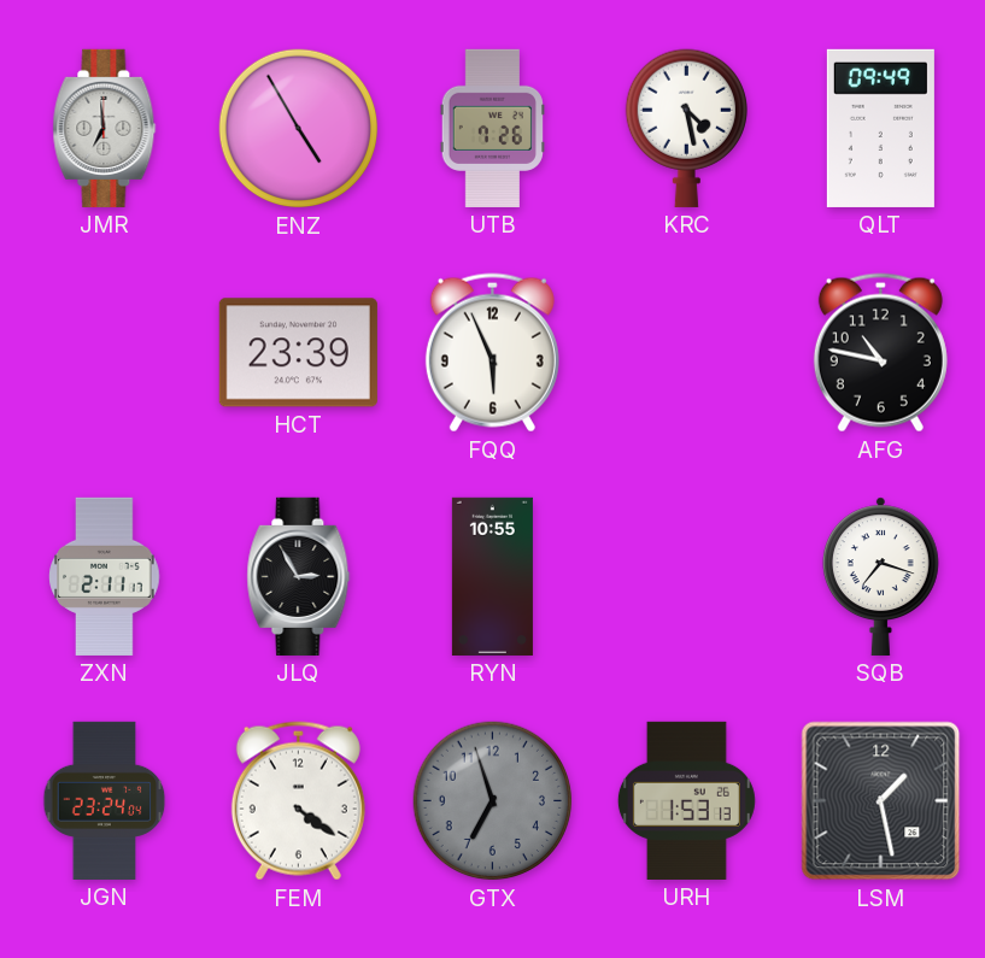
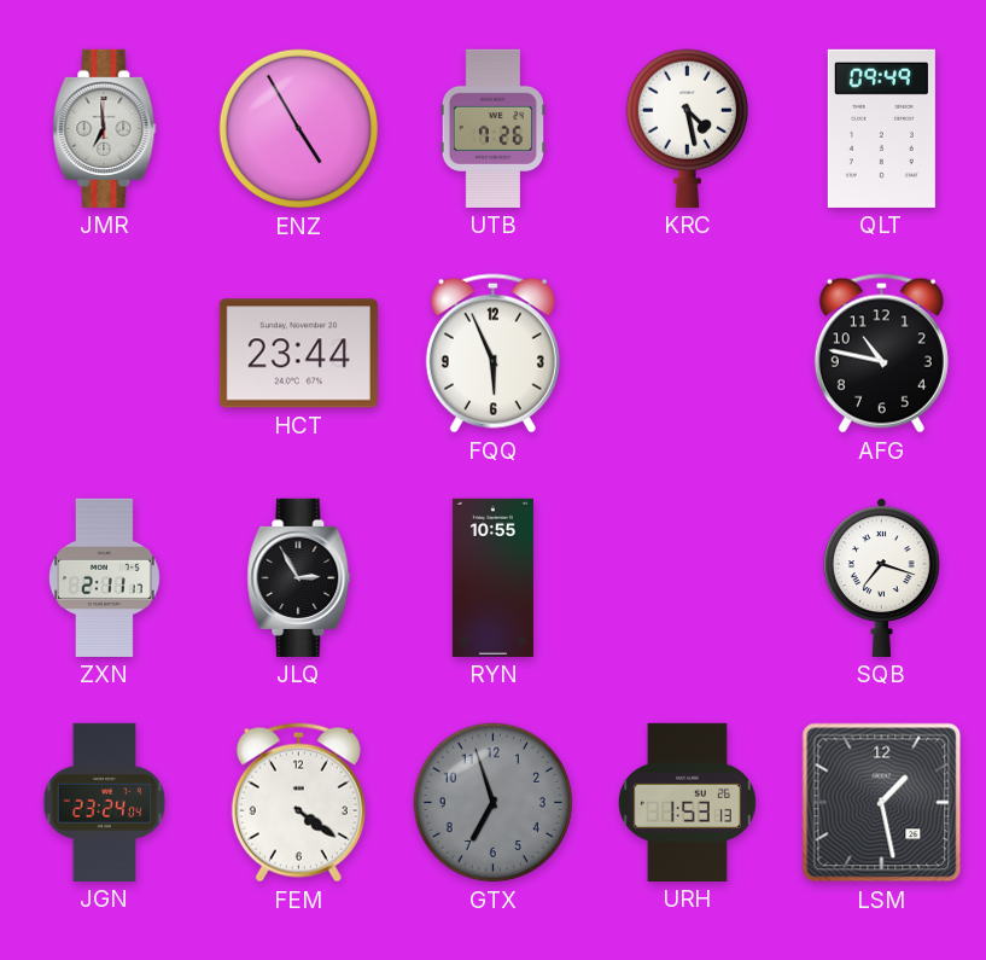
HCT: 23:39 -> 23:44
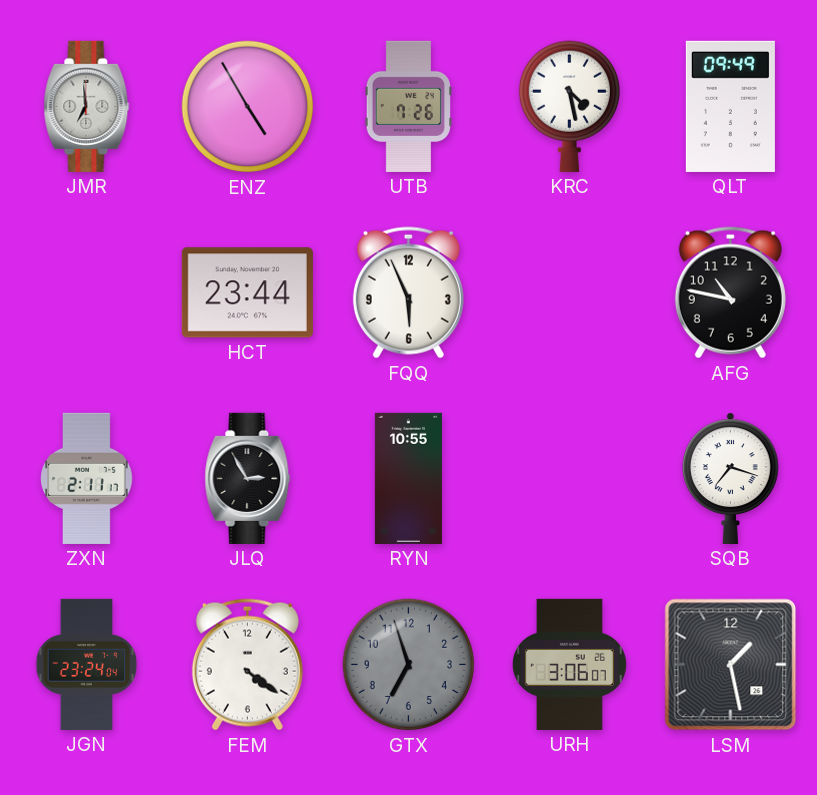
URH: 1:53 -> 3:06
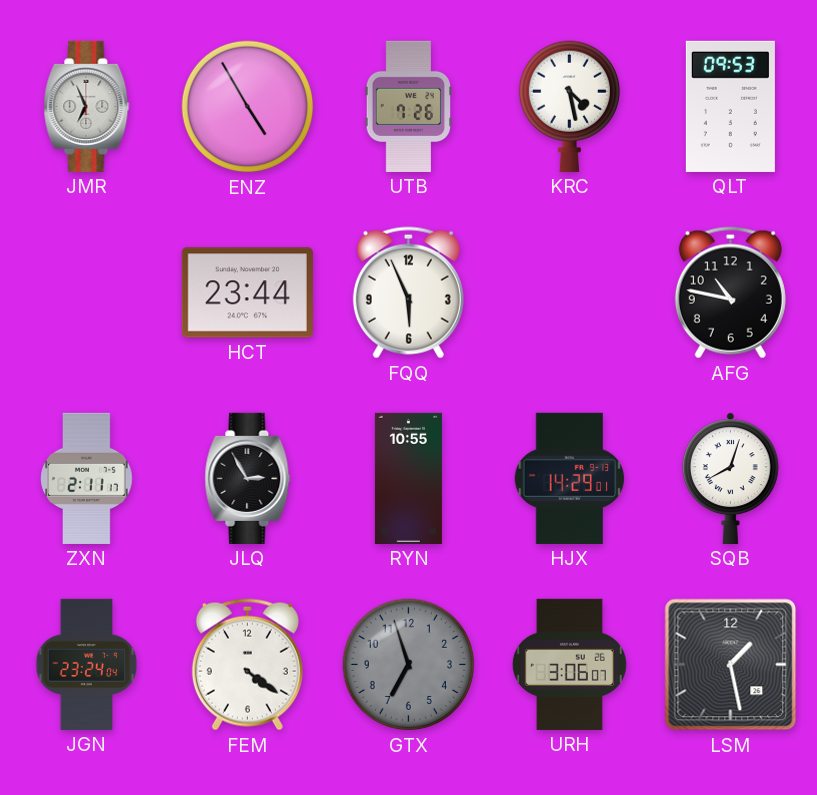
JMR: 6:59 -> 6:56
QLT: 09:49 -> 09:53
HJX: none -> 14:29
SQB: 7:18 -> 8:03
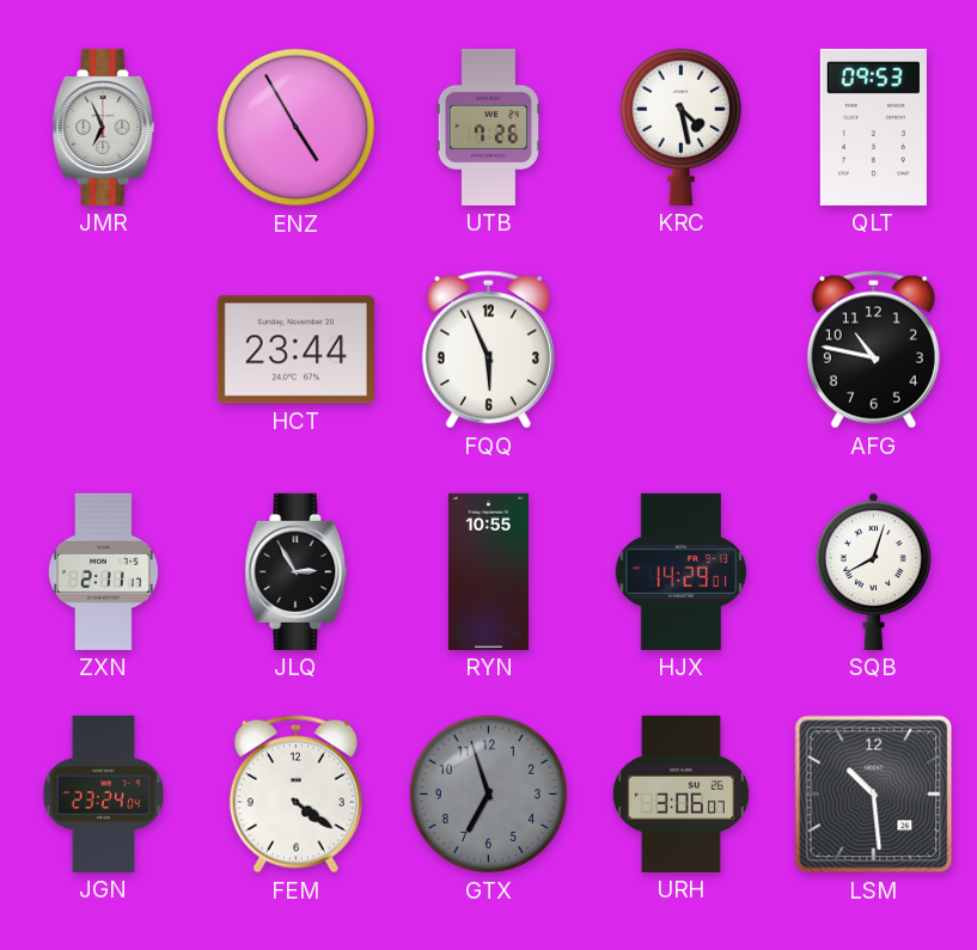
LSM: 1:28 -> 10:29
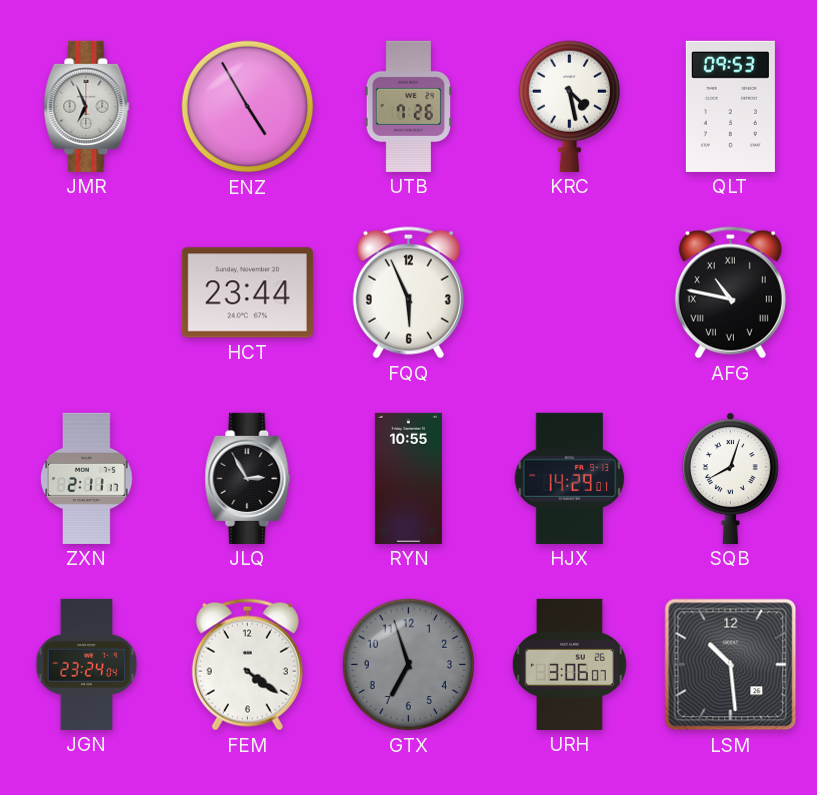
AFG numerals: Arabic -> Roman
